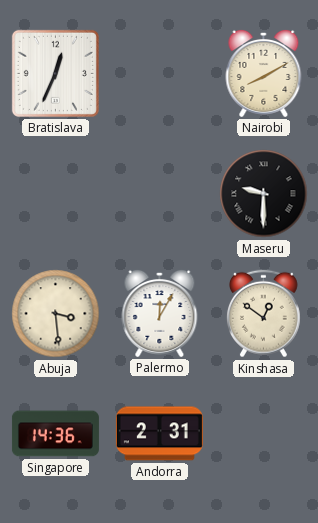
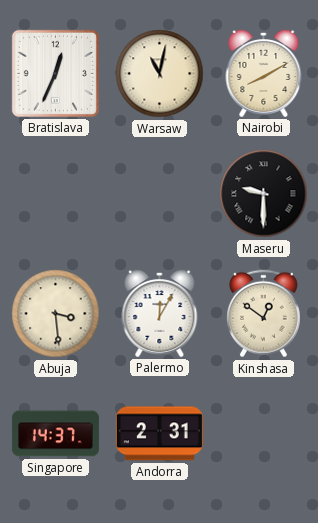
Warsaw: none -> 11:02
Singapore: 14:36 -> 14:37
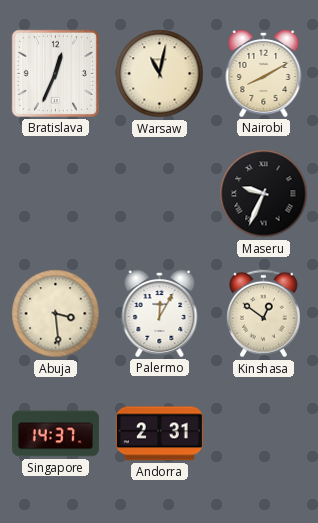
Maseru: 9:30 -> 9:34
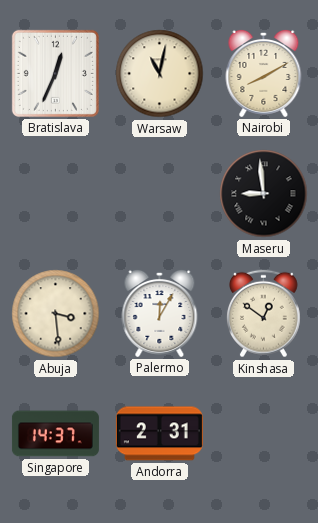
Maseru: 9:34 -> 8:59
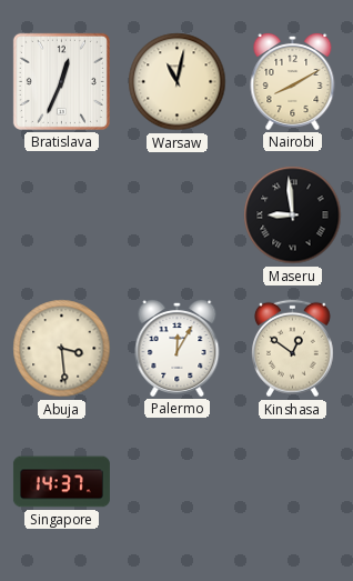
Andorra: 2:31 -> none
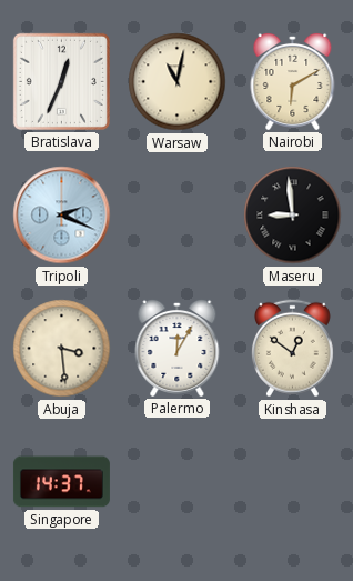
Nairobi: 8:10 -> 6:10
Tripoli: none -> 2:19
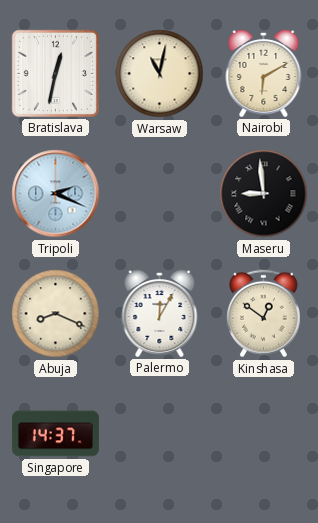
Bratislava: 12:34 -> 12:32
Abuja: 3:29 -> 8:19
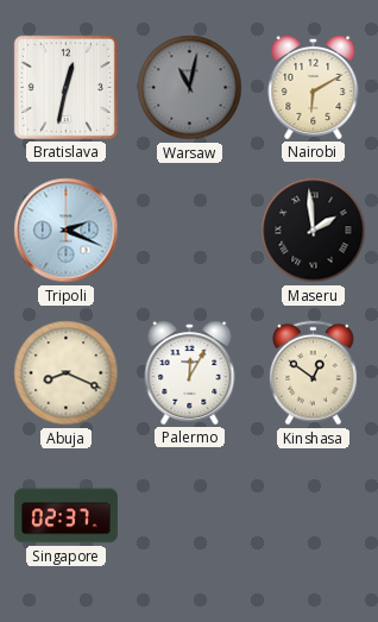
Warsaw dial: cream -> grey
Maseru: 8:59 -> 1:59
Singapore: 14:37 -> 02:37
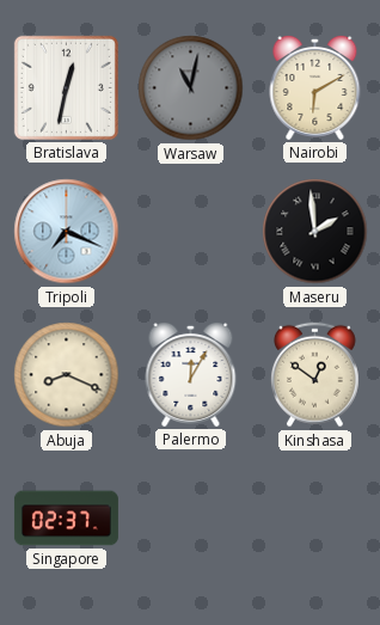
Tripoli: 2:19 -> 7:19
